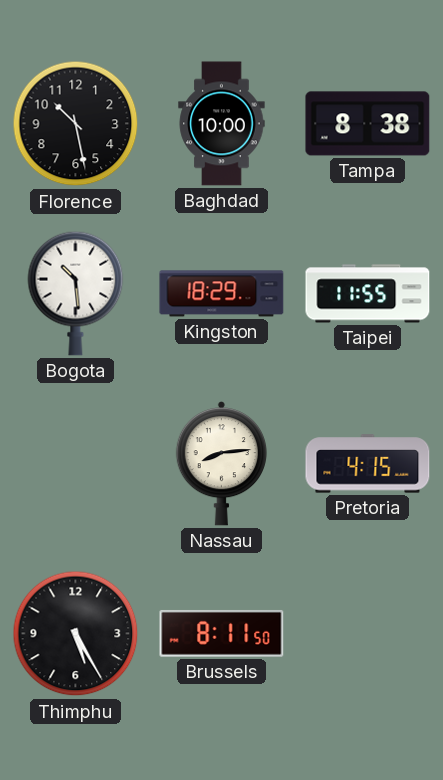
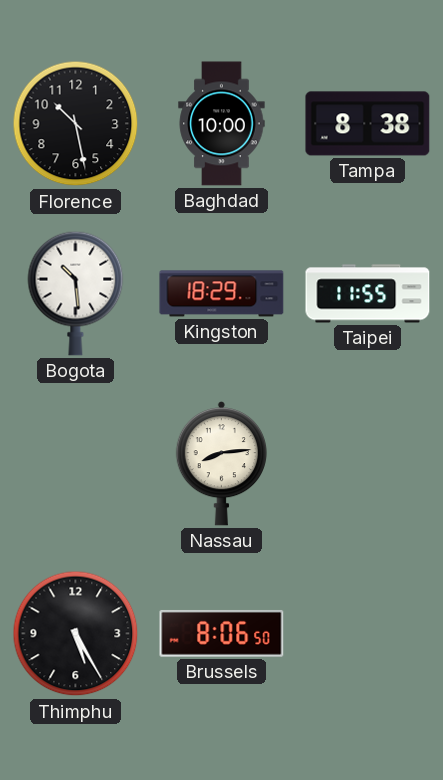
Pretoria: 4:15 -> none
Brussels: 8:11 -> 8:06
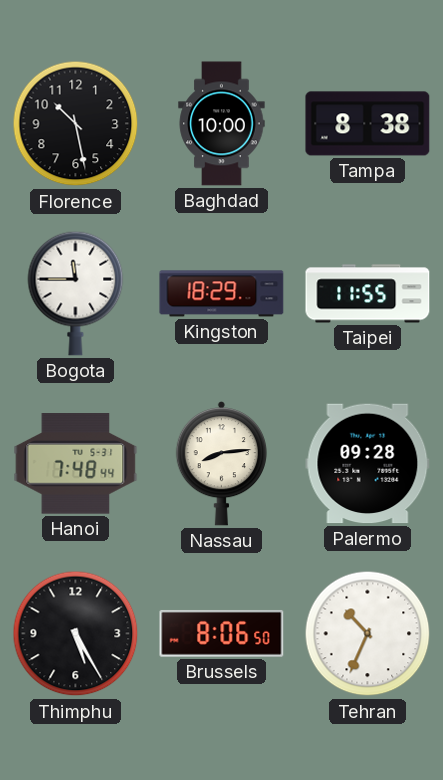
Bogota: 10:29 -> 11:45
Hanoi: none -> 7:48
Palermo: none -> 09:28
Tehran: none -> 10:34
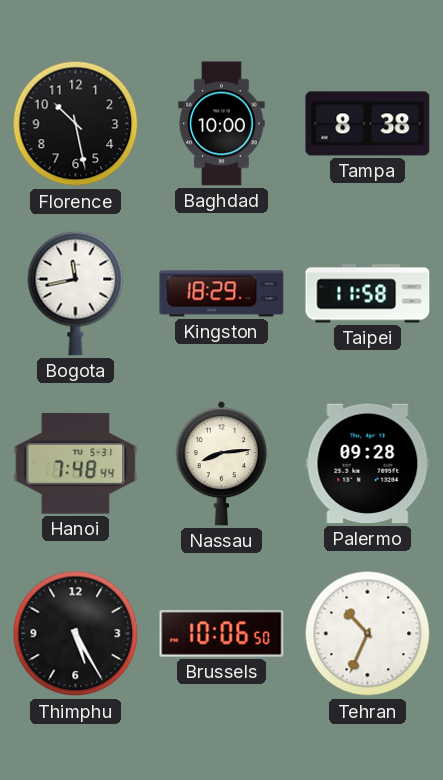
Bogota: 11:45 -> 11:43
Taipei: 11:55 -> 11:58
Brussels: 8:06 -> 10:06
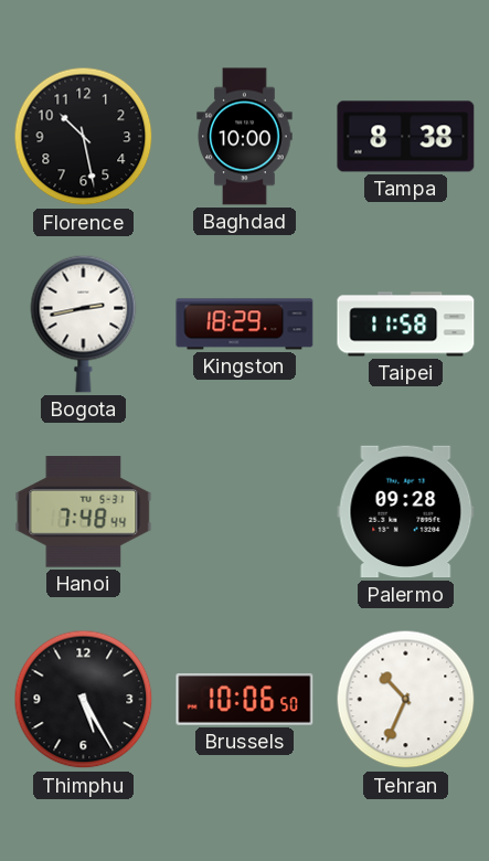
Bogota: 11:43 -> 2:43
Nassau: 8:14 -> none
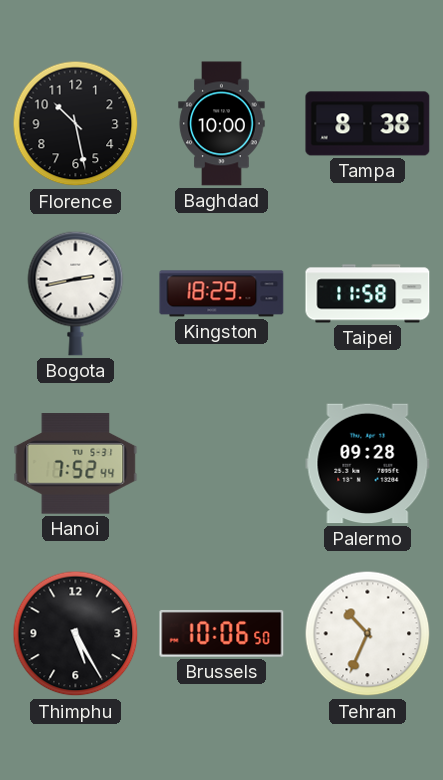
Hanoi: 7:48 -> 7:52
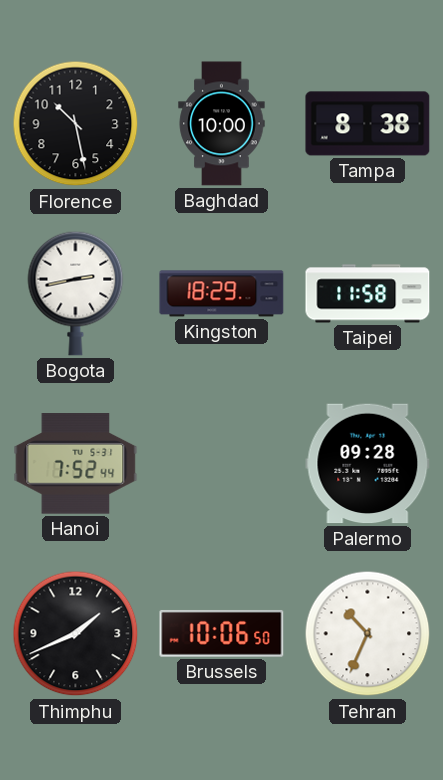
Thimphu: 5:25 -> 1:41
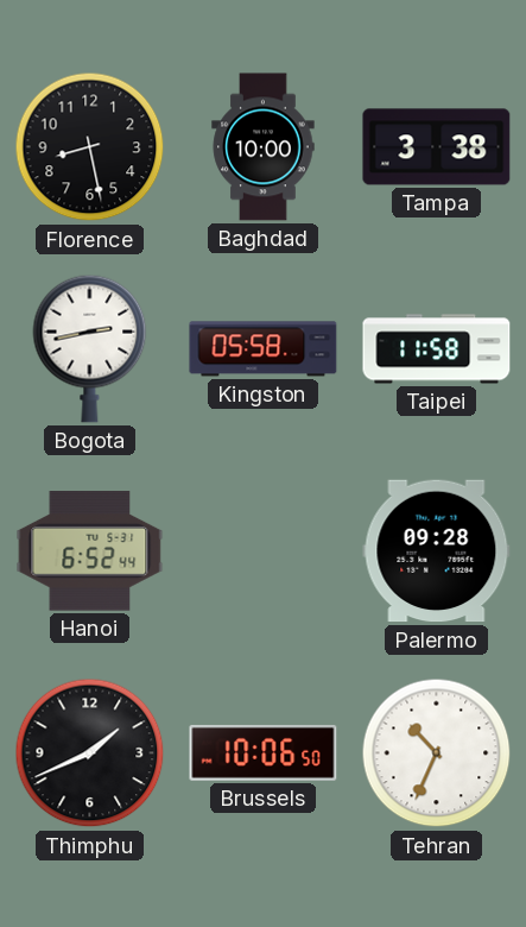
Florence: 10:28 -> 8:28
Tampa: 8:38 -> 3:38
Kingston: 18:29 -> 05:58
Hanoi: 7:52 -> 6:52
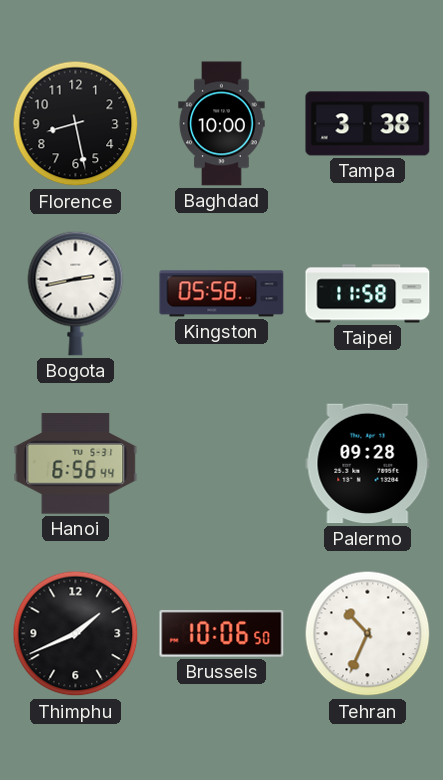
Hanoi: 6:52 -> 6:56
